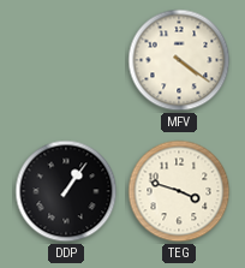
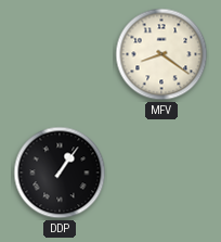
MFV: 4:21 -> 8:21
TEG: 3:48 -> none
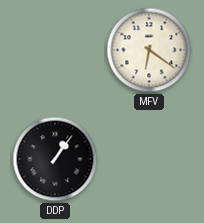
MFV: 8:21 -> 6:21
